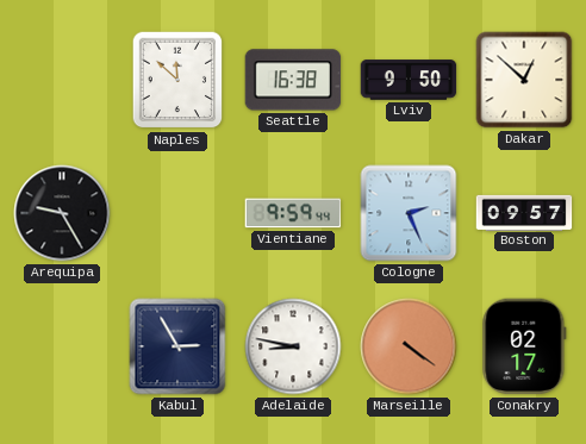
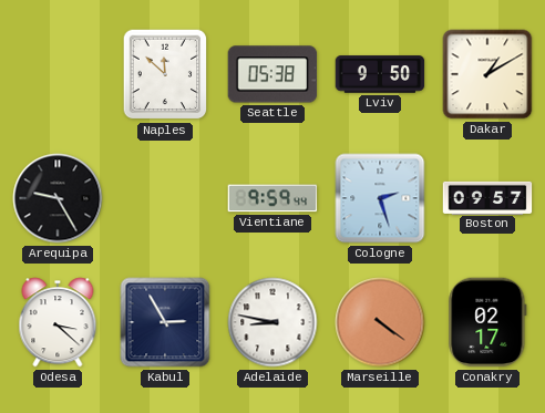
Seattle: 16:38 -> 05:38
Dakar: 12:52 -> 1:10
Cologne: 2:26 -> 2:27
Odesa: none -> 3:22
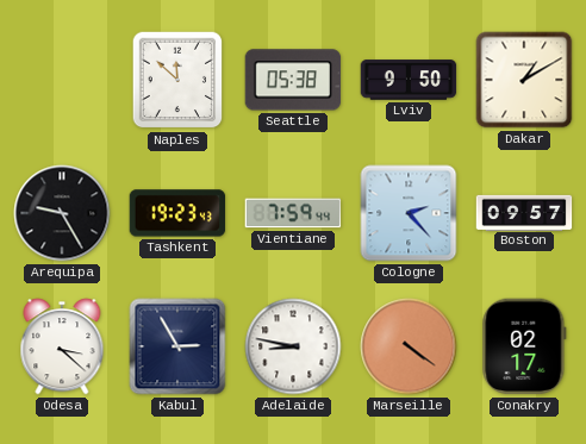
Tashkent: none -> 19:23
Vientiane: 9:59 -> 7:59
Cologne: 2:27 -> 2:23
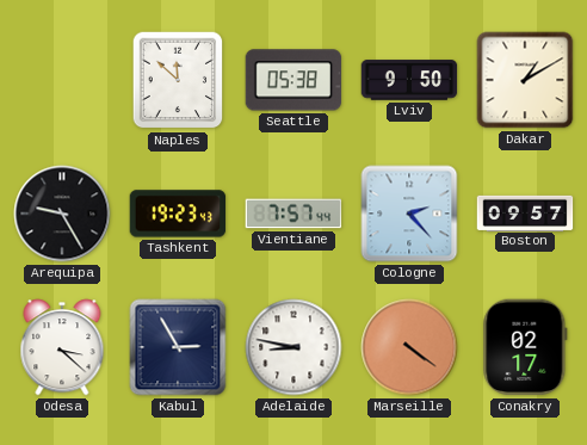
Vientiane: 7:59 -> 7:57
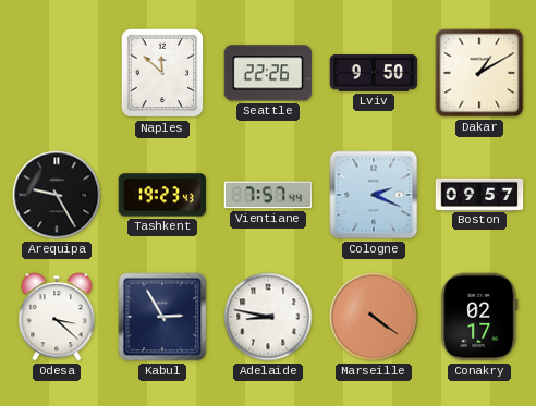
Seattle: 05:38 -> 22:26
Cologne: 2:23 -> 2:19
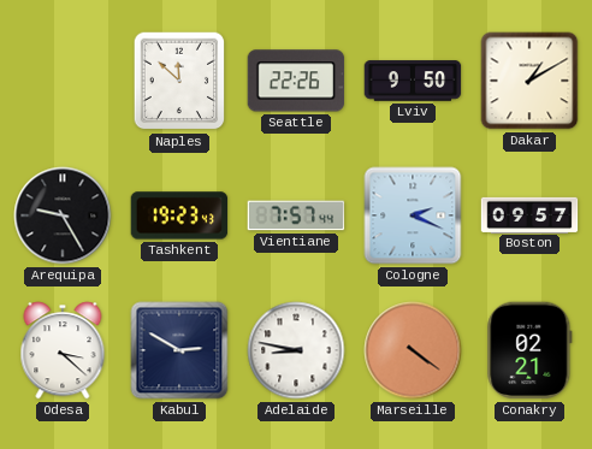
Kabul: 2:55 -> 2:50
Conakry: 02:17 -> 02:21
